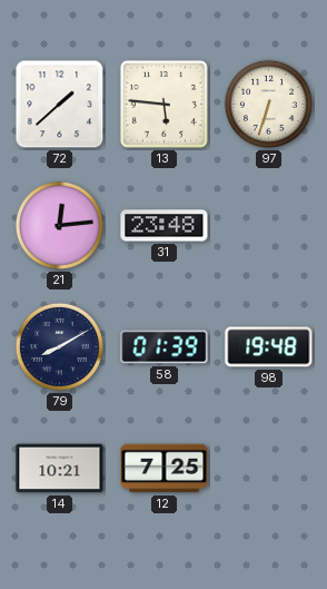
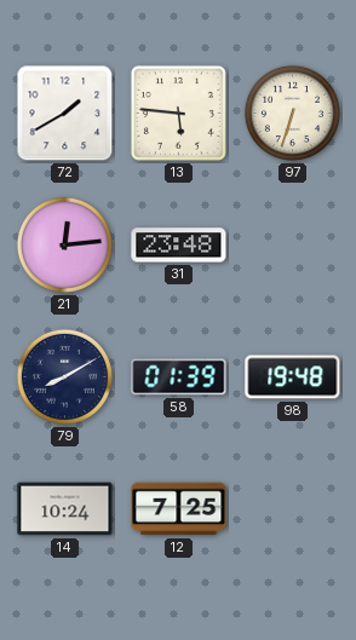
72: 1:38 -> 1:40
14: 10:21 -> 10:24
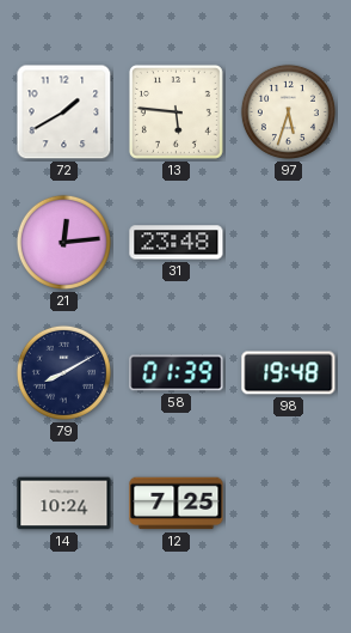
97: 6:33 -> 5:33
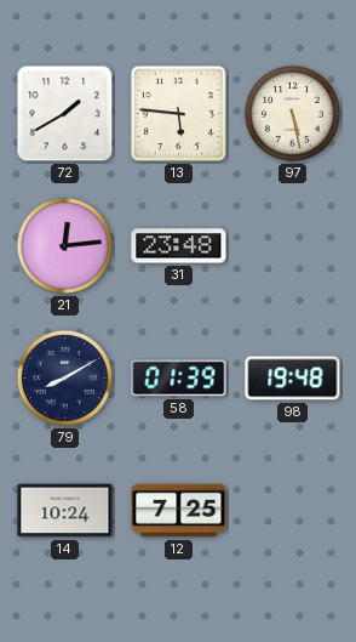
97: 5:33 -> 5:28
